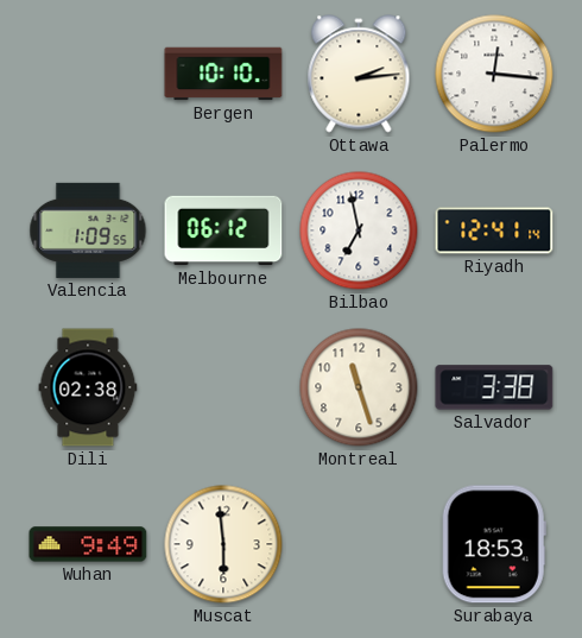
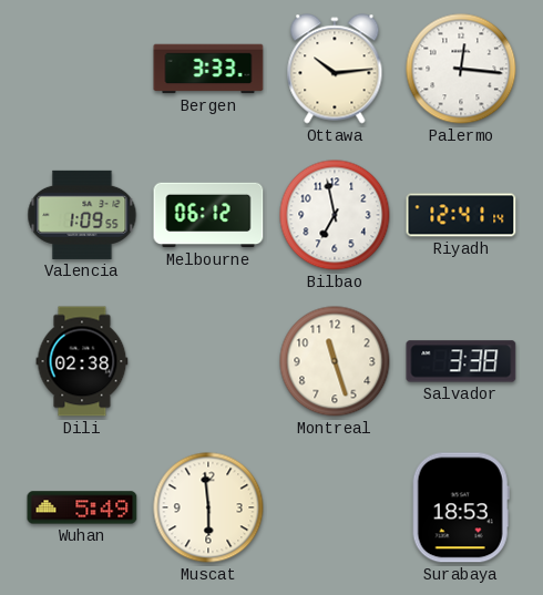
Bergen: 10:10 -> 3:33
Ottawa: 2:14 -> 10:14
Wuhan: 9:49 -> 5:49
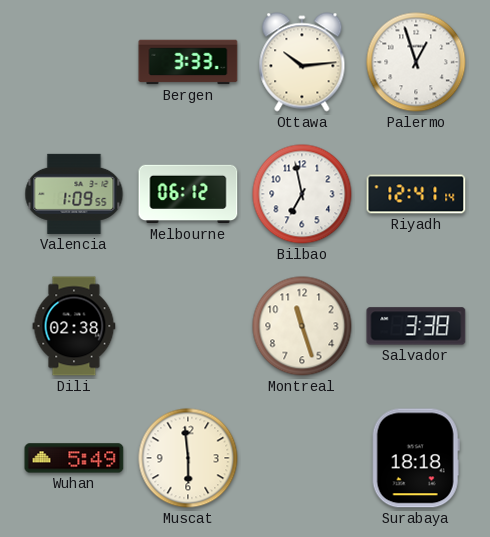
Palermo: 12:16 -> 12:57
Surabaya: 18:53 -> 18:18
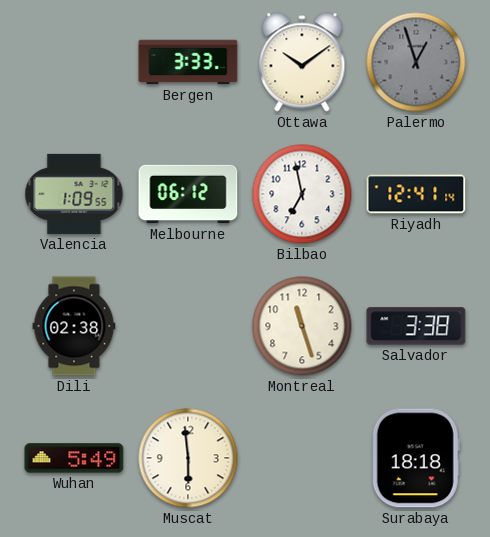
Ottawa: 10:14 -> 10:09
Palermo dial: white -> grey
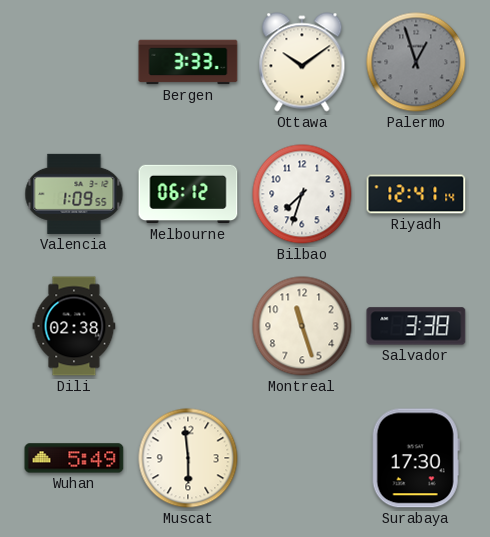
Bilbao: 6:58 -> 7:33
Surabaya: 18:18 -> 17:30
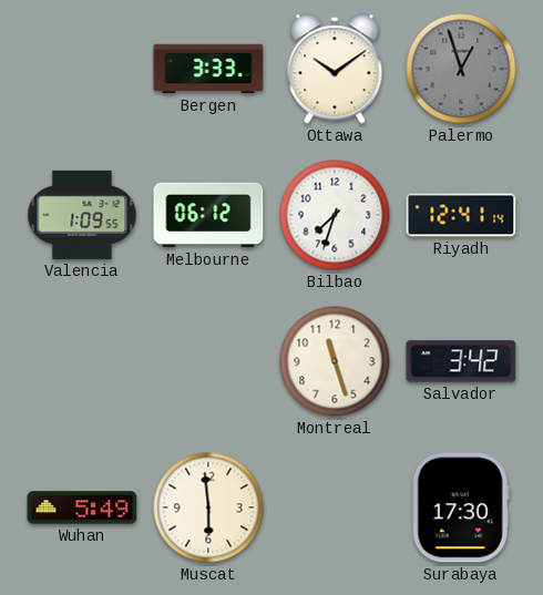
Dili: 02:38 -> none
Salvador: 3:38 -> 3:42
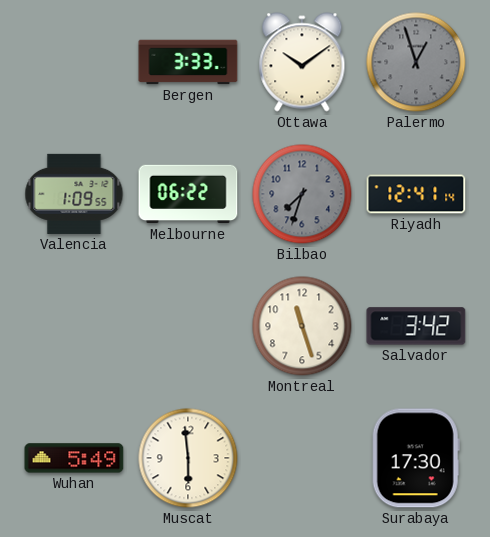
Melbourne: 06:12 -> 06:22
Bilbao dial: white -> grey
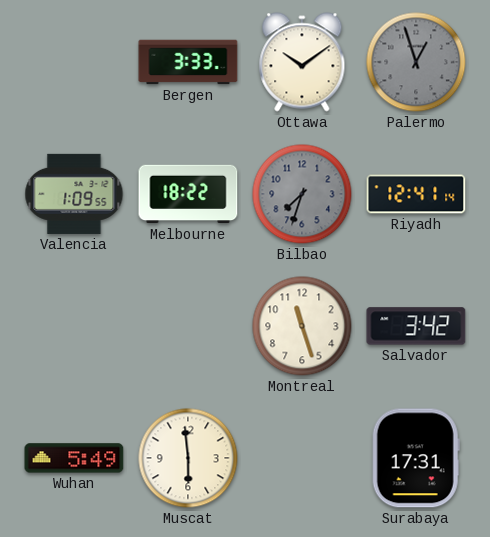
Melbourne: 06:22 -> 18:22
Surabaya: 17:30 -> 17:31
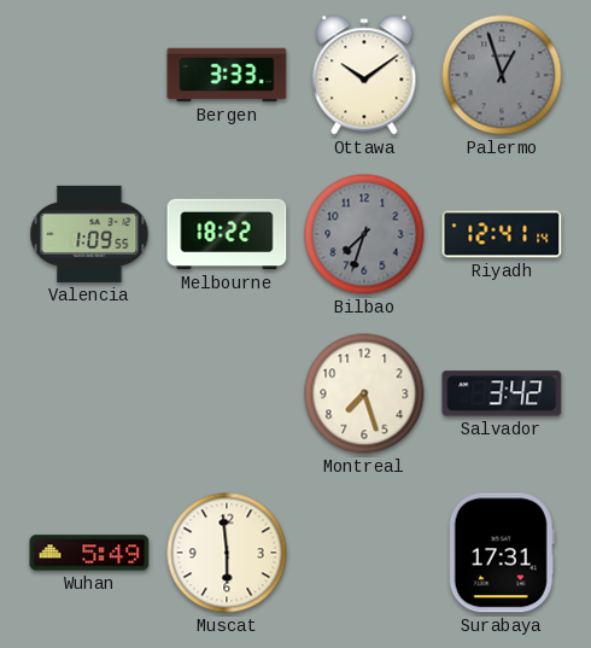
Montreal: 11:27 -> 7:27
